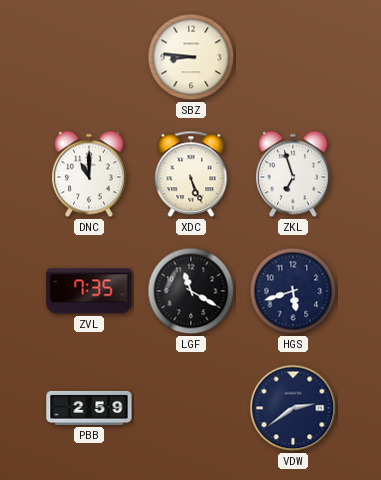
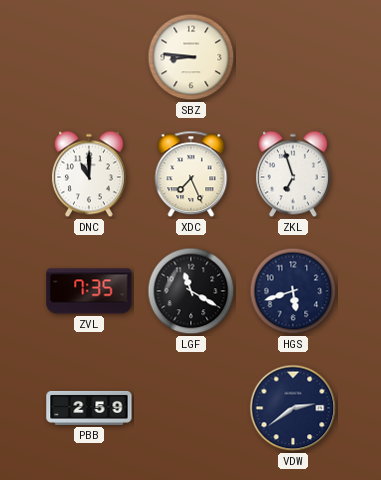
XDC: 5:26 -> 7:26
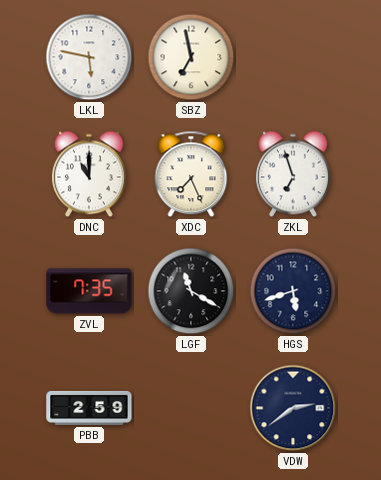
LKL: none -> 5:47
SBZ: 8:46 -> 6:58
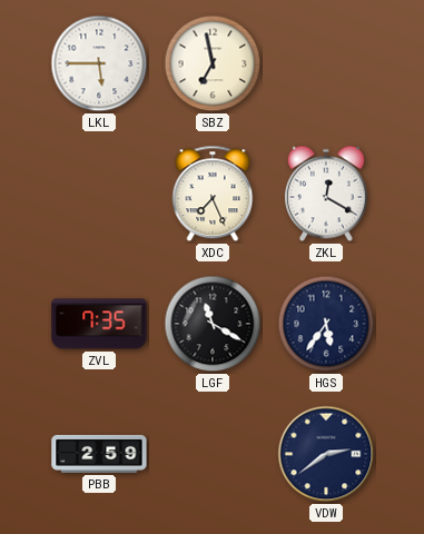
LKL: 5:47 -> 5:45
DNC: 11:00 -> none
ZKL: 6:57 -> 12:20
HGS: 5:42 -> 5:36
